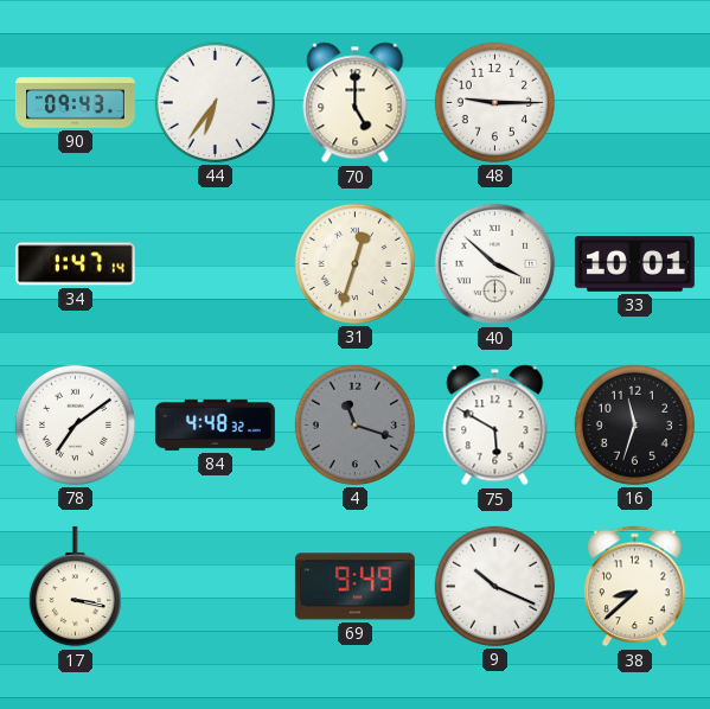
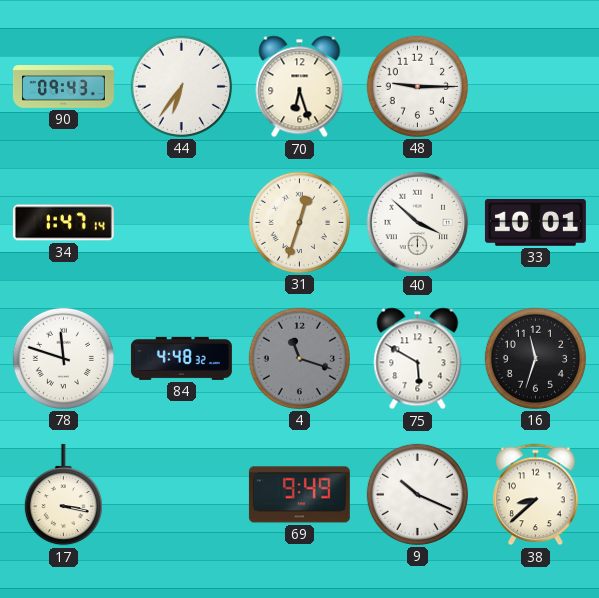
70: 5:00 -> 6:27
78: 7:09 -> 11:48
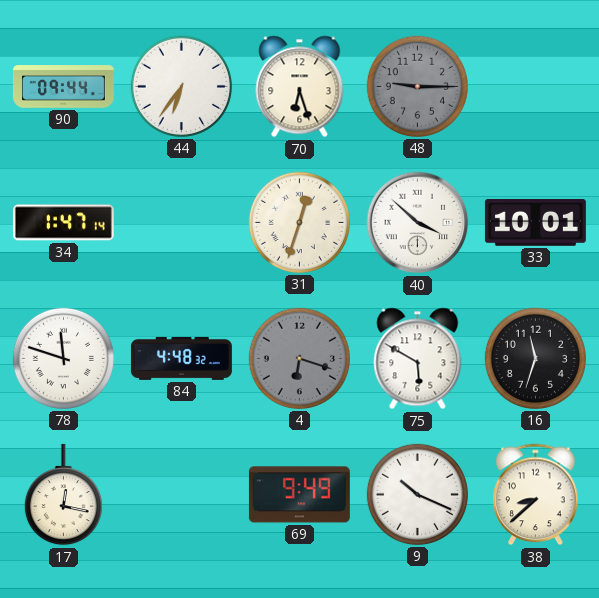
90: 09:43 -> 09:44
48 dial: white -> grey
4: 11:18 -> 6:18
17: 3:17 -> 12:17
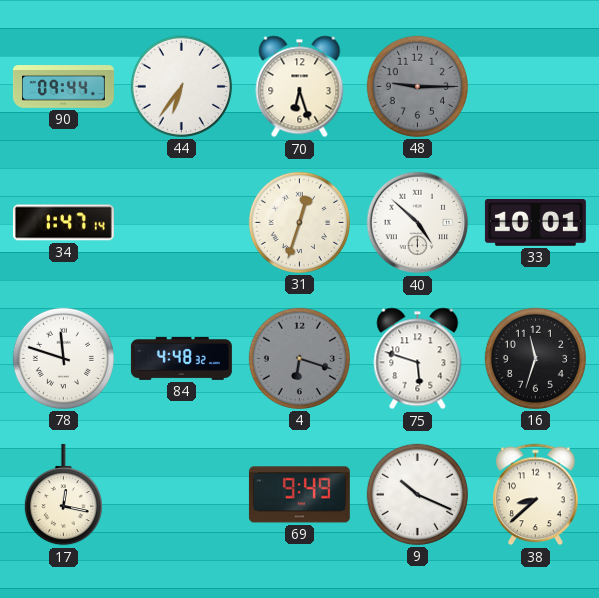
40: 3:52 -> 4:52
75: 5:50 -> 5:48
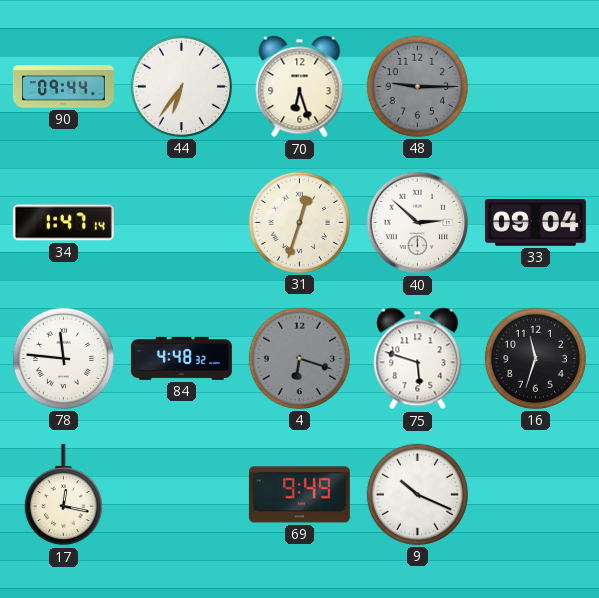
40: 4:52 -> 2:52
33: 10:01 -> 09:04
78: 11:48 -> 11:46
38: 8:38 -> none
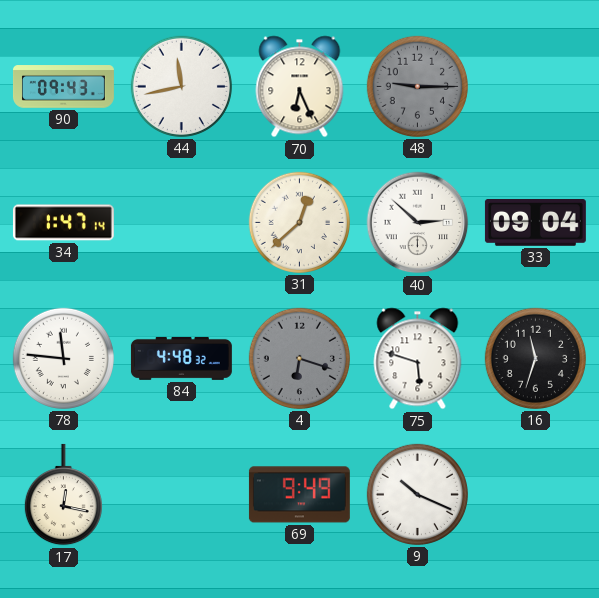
90: 09:44 -> 09:43
44: 6:36 -> 11:43
70: 6:27 -> 6:26
31: 12:33 -> 12:38
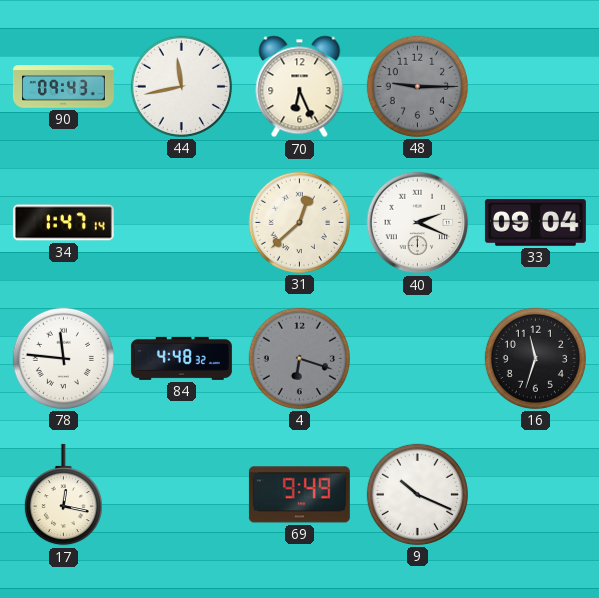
40: 2:52 -> 2:19
75: 5:48 -> none
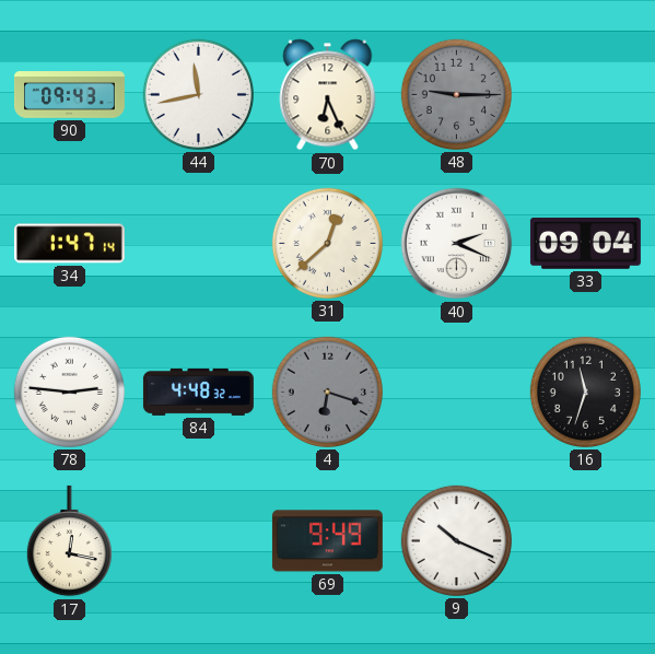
78: 11:46 -> 2:46
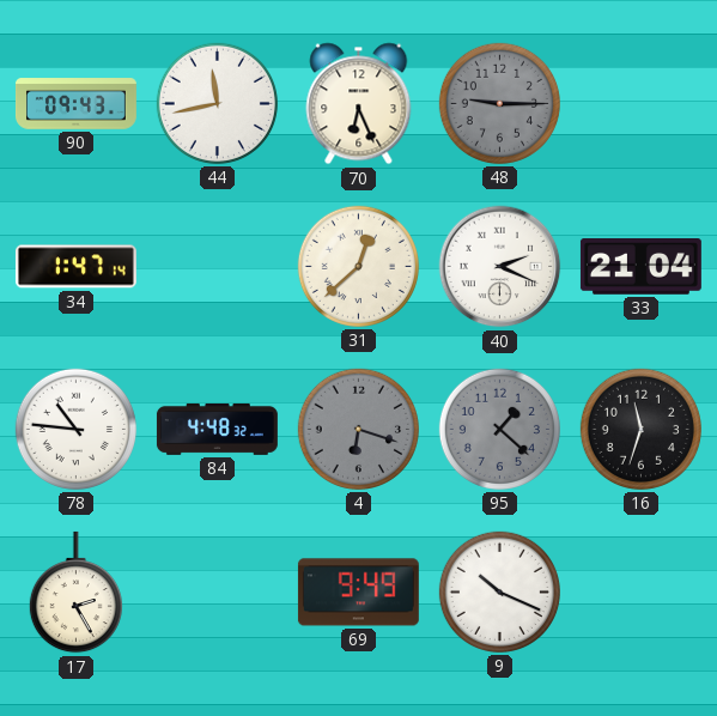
33: 09:04 -> 21:04
78: 2:46 -> 10:46
95: none -> 1:22
17: 12:17 -> 2:25
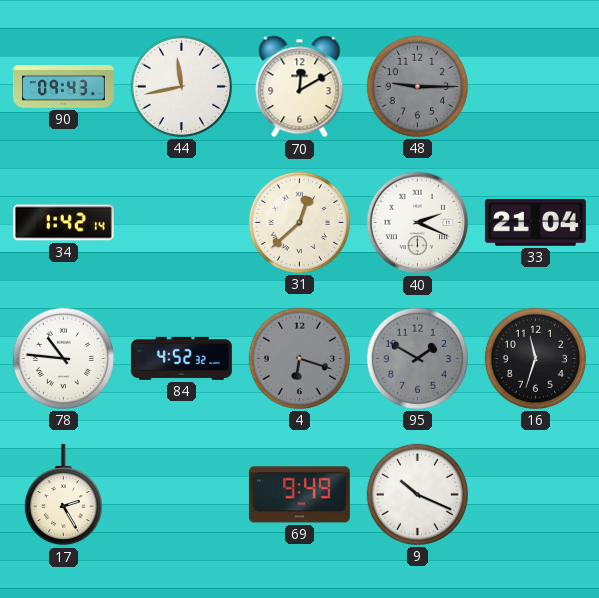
70: 6:26 -> 12:10
34: 1:47 -> 1:42
84: 4:48 -> 4:52
95: 1:22 -> 1:50
